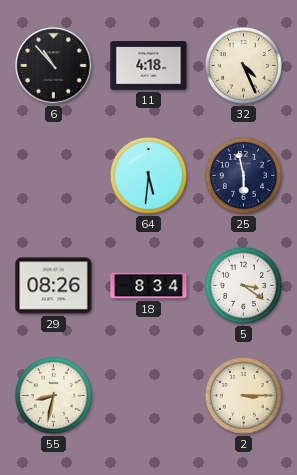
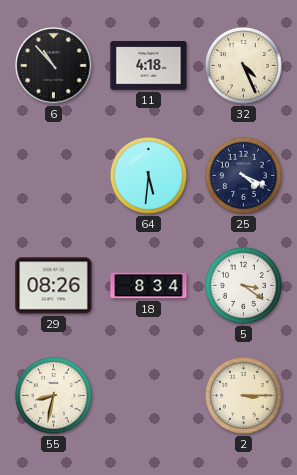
25: 5:58 -> 4:19
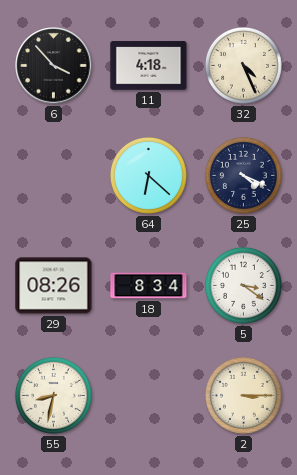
6: 10:53 -> 3:53
64: 5:31 -> 6:22
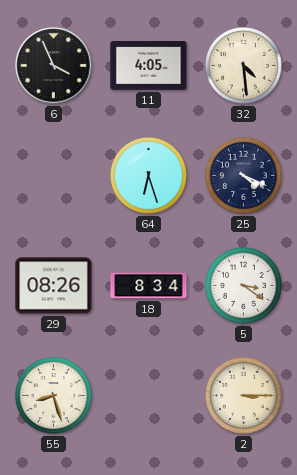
6: 3:53 -> 3:56
11: 4:18 -> 4:05
32: 4:26 -> 4:29
64: 6:22 -> 6:27
55: 8:32 -> 8:27
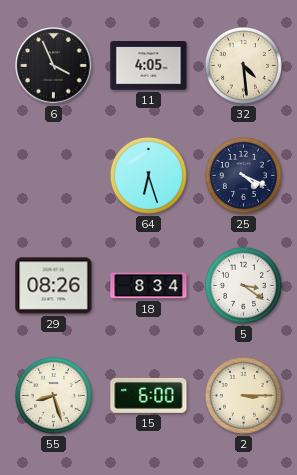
15: none -> 6:00
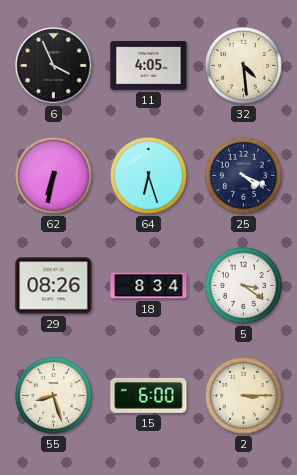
62: none -> 6:32
